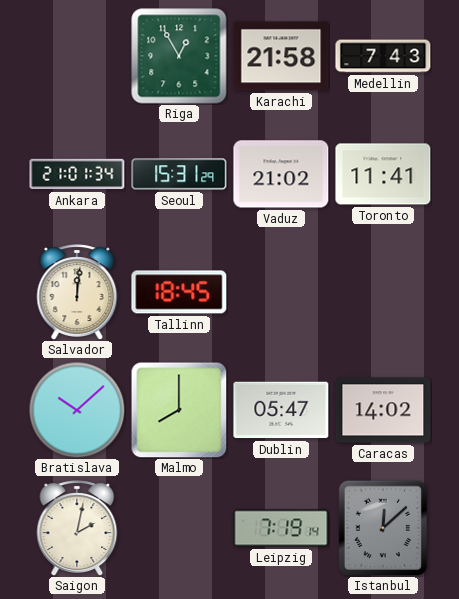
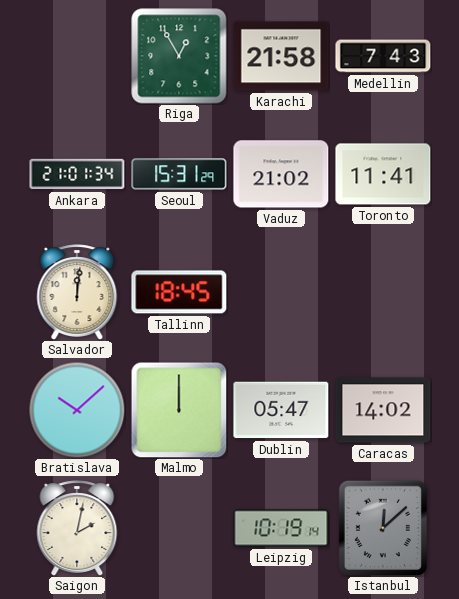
Malmo: 8:00 -> 12:00
Leipzig: 7:19 -> 10:19
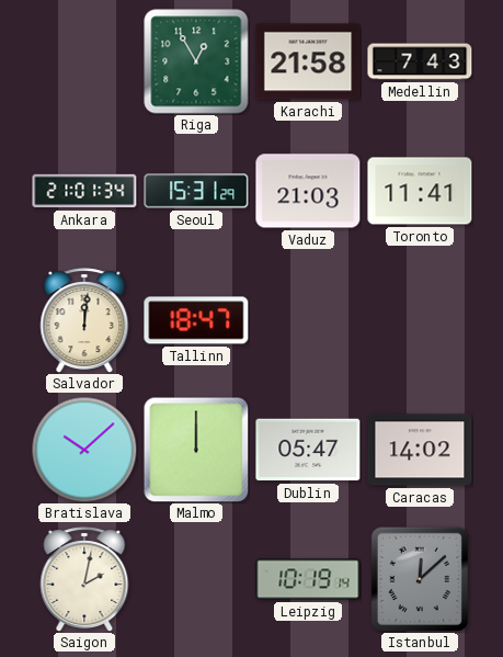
Vaduz: 21:02 -> 21:03
Tallinn: 18:45 -> 18:47
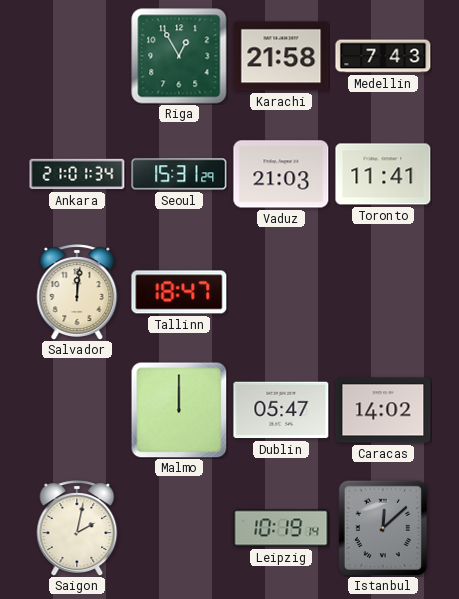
Bratislava: 10:08 -> none
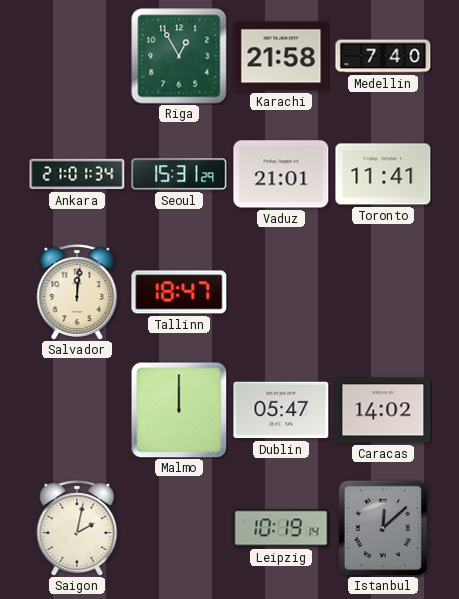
Medellin: 7:43 -> 7:40
Vaduz: 21:03 -> 21:01
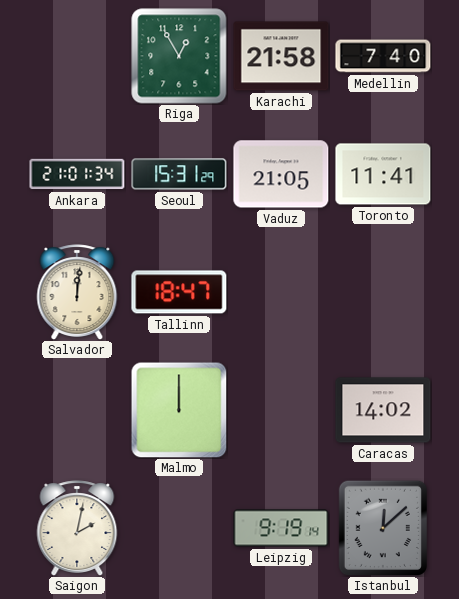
Vaduz: 21:01 -> 21:05
Dublin: 05:47 -> none
Leipzig: 10:19 -> 9:19
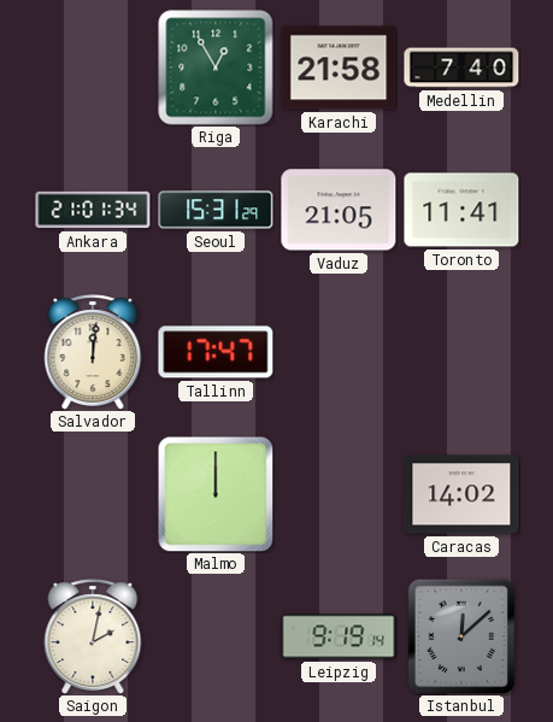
Tallinn: 18:47 -> 17:47
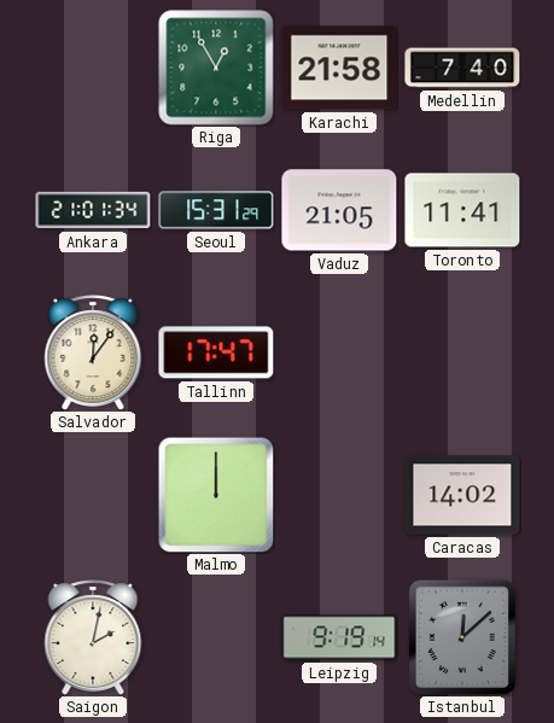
Salvador: 12:01 -> 12:06
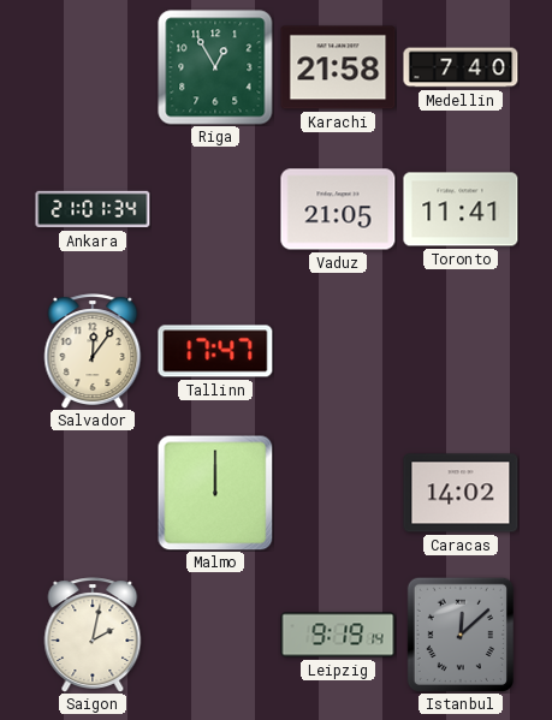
Seoul: 15:31 -> none
